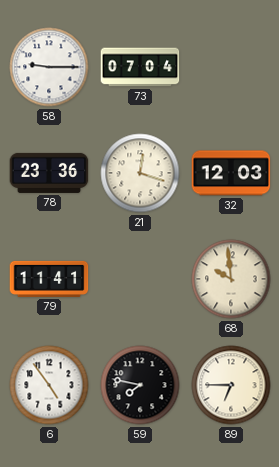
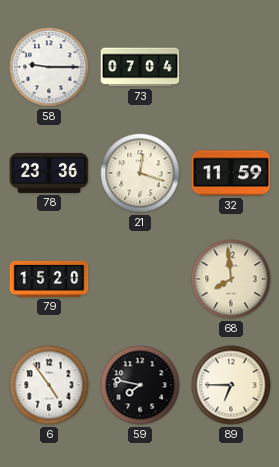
32: 12:03 -> 11:59
79: 11:41 -> 15:20
68: 9:59 -> 7:59
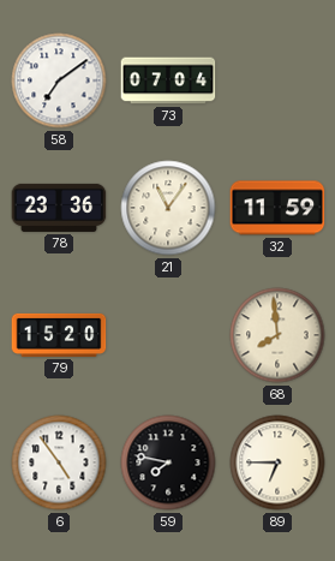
58: 9:15 -> 7:09
21: 12:18 -> 11:06
